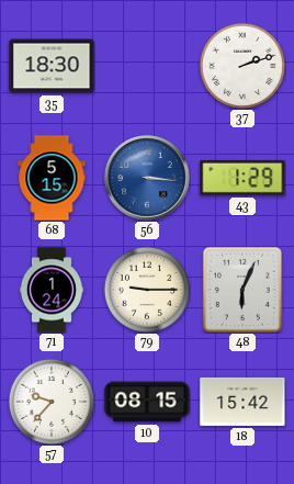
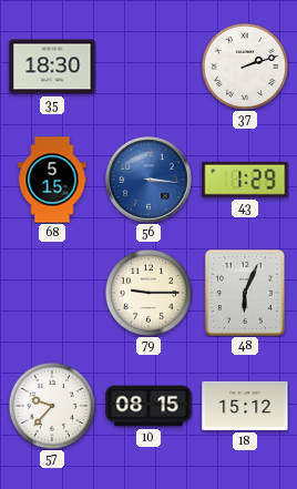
71: 1:24 -> none
18: 15:42 -> 15:12
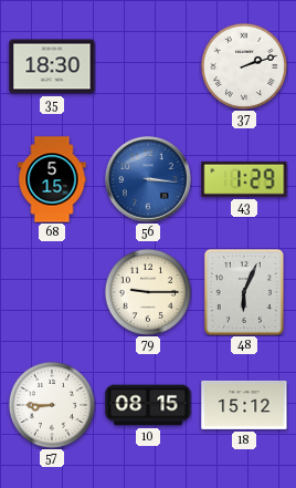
57: 9:37 -> 8:45
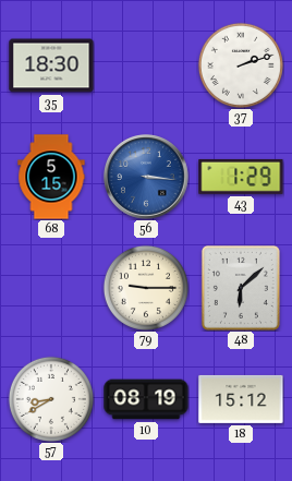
48: 6:04 -> 6:08
57: 8:45 -> 8:40
10: 08:15 -> 08:19
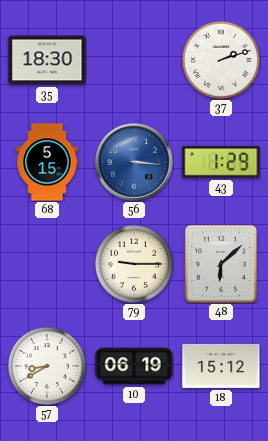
10: 08:19 -> 06:19
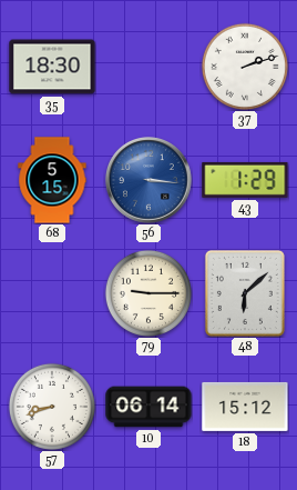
57: 8:40 -> 8:42
10: 06:19 -> 06:14
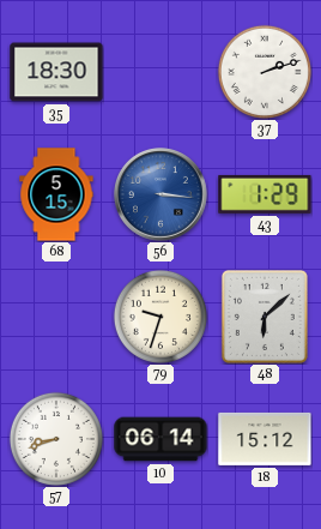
79: 9:15 -> 9:33
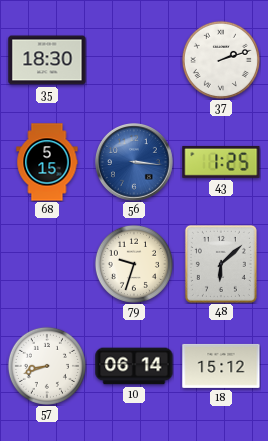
43: 1:29 -> 1:25
